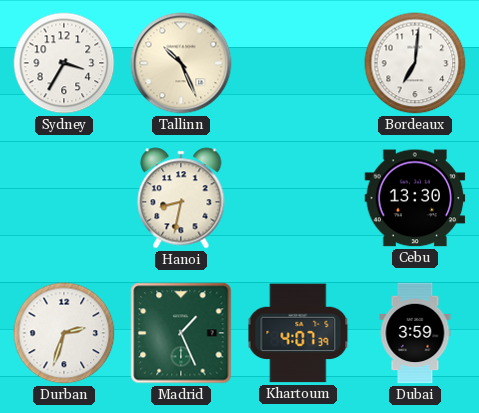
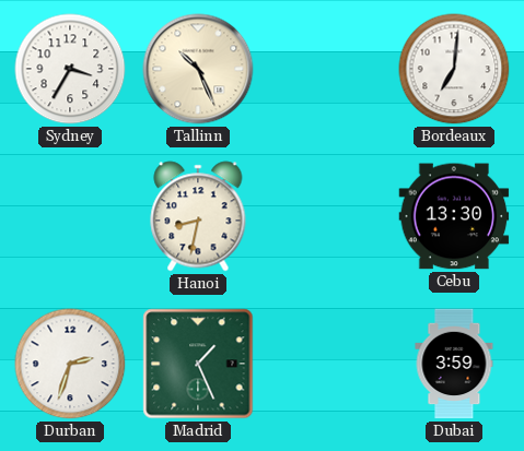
Khartoum: 4:07 -> none
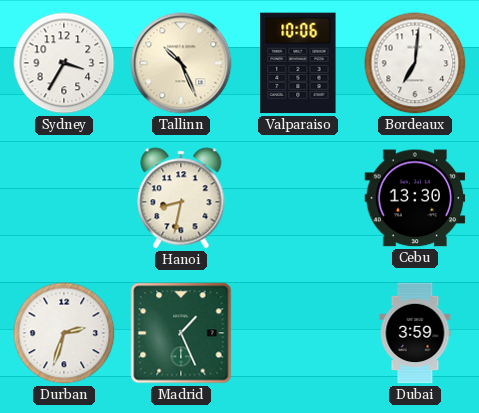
Valparaiso: none -> 10:06
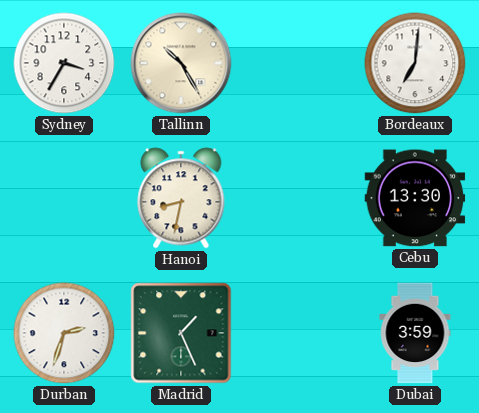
Tallinn: 10:26 -> 10:25
Valparaiso: 10:06 -> none
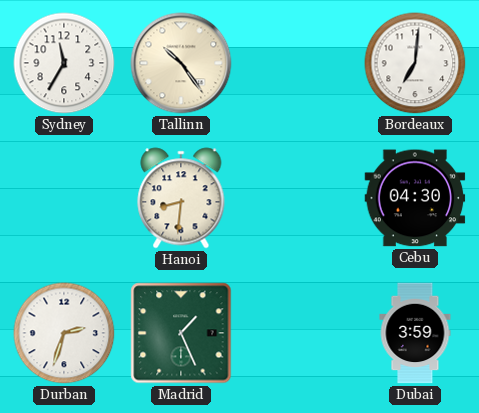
Sydney: 3:35 -> 11:35
Tallinn: 10:25 -> 10:24
Hanoi: 8:32 -> 8:31
Cebu: 13:30 -> 04:30
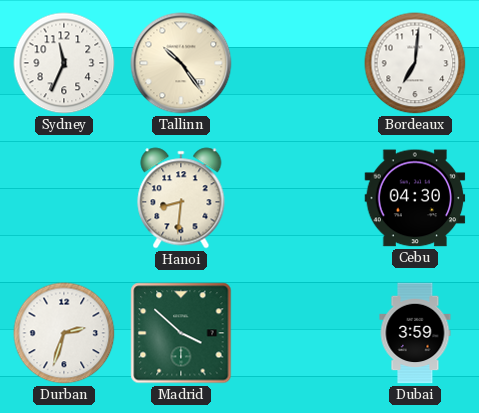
Sydney: 11:35 -> 11:34
Madrid: 1:26 -> 3:52
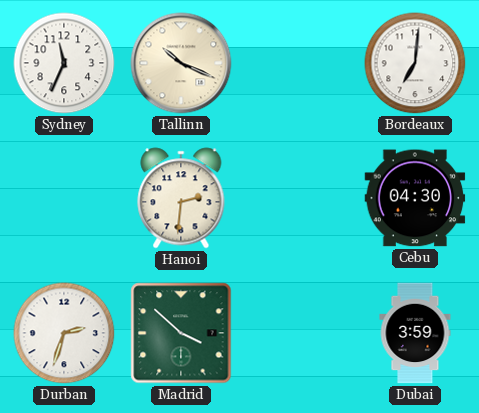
Tallinn: 10:24 -> 10:19
Hanoi: 8:31 -> 2:31
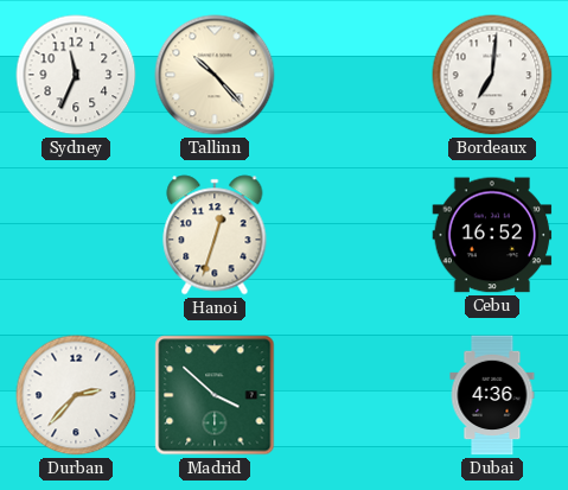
Tallinn: 10:19 -> 10:23
Hanoi: 2:31 -> 12:33
Cebu: 04:30 -> 16:52
Durban: 2:33 -> 2:37
Dubai: 3:59 -> 4:36
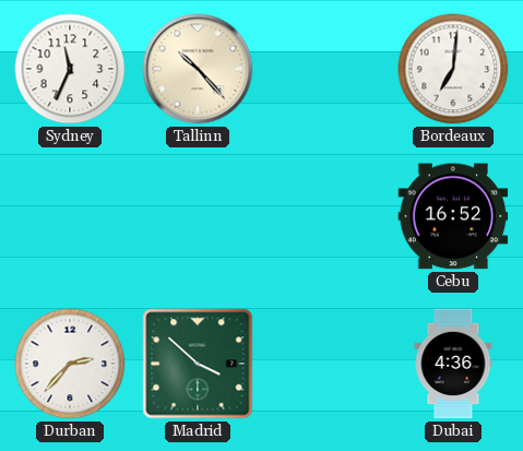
Hanoi: 12:33 -> none
